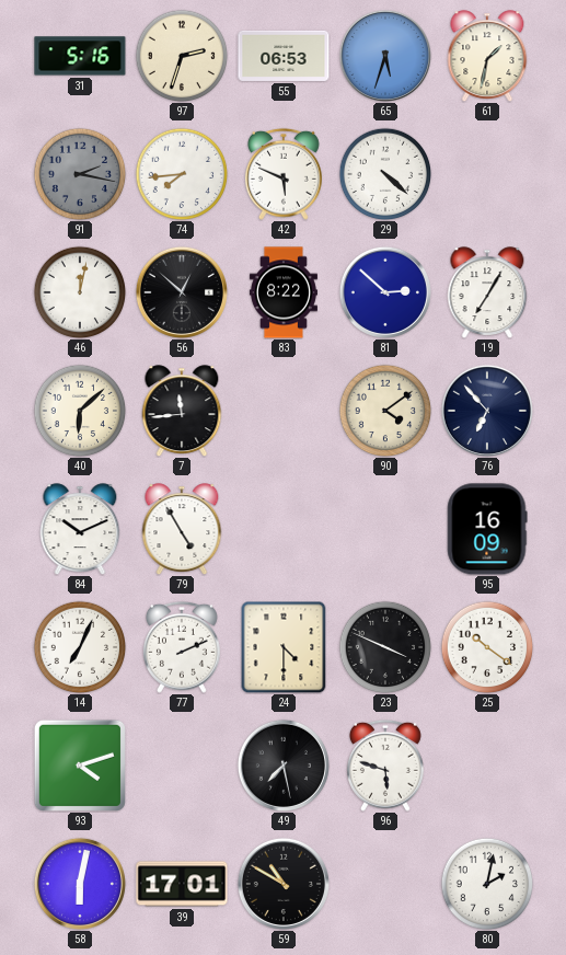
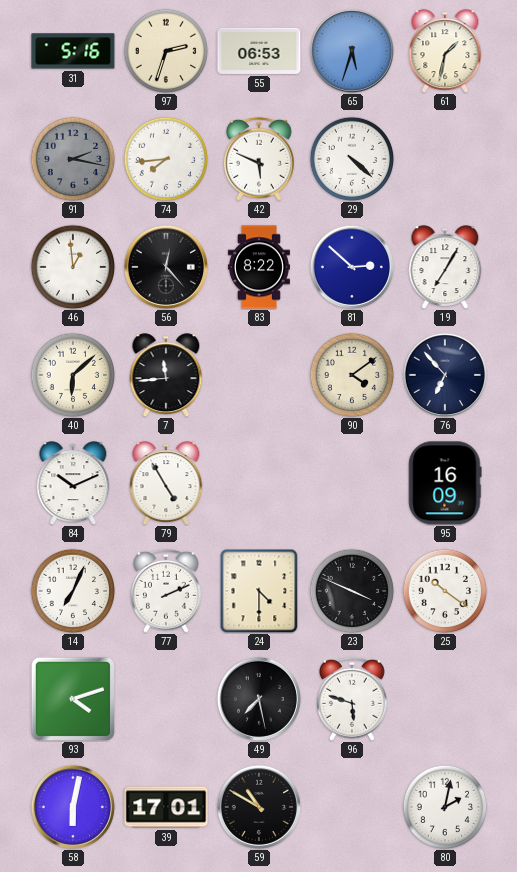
46: 12:02 -> 12:59
56: 12:52 -> 12:23
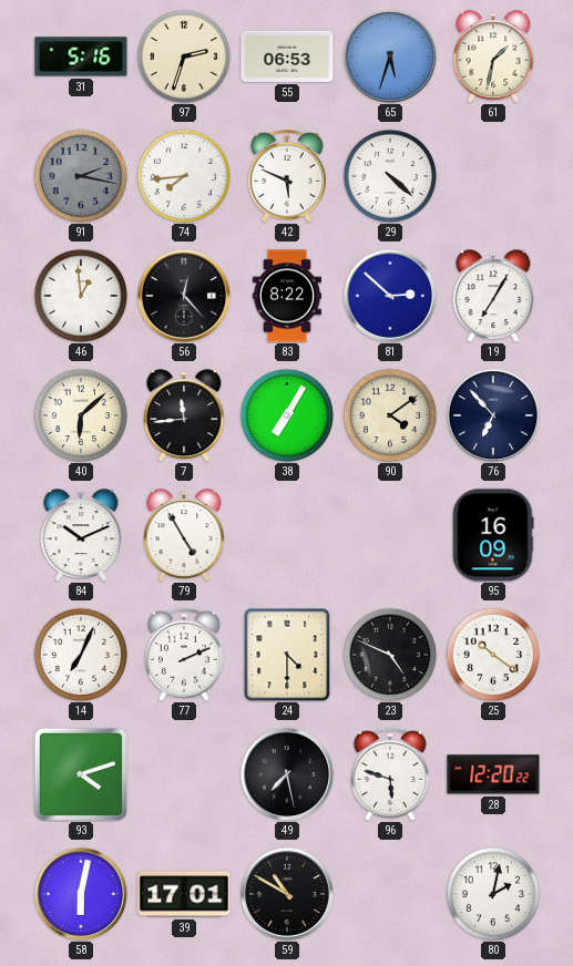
38: none -> 7:05
23: 3:49 -> 4:49
28: none -> 12:20
